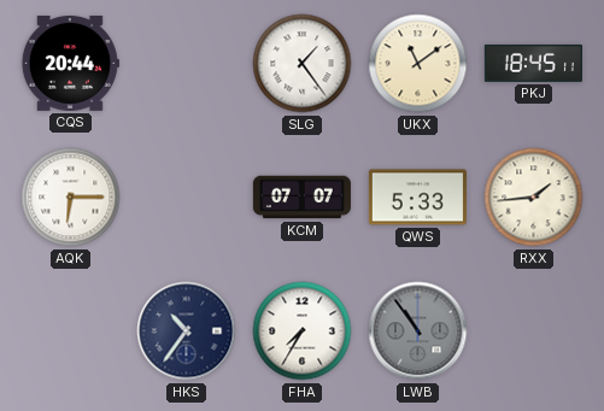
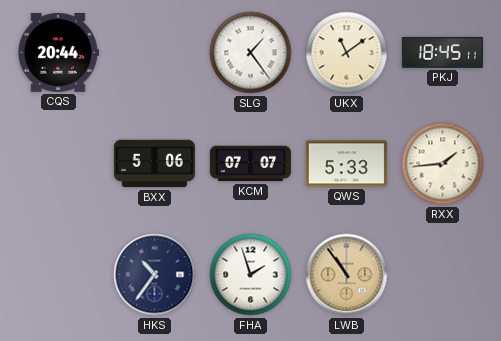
AQK: 6:15 -> none
BXX: none -> 5:06
FHA: 7:35 -> 1:57
LWB dial: grey -> champagne
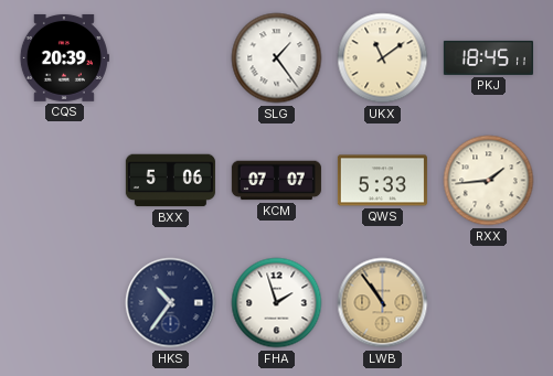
CQS: 20:44 -> 20:39
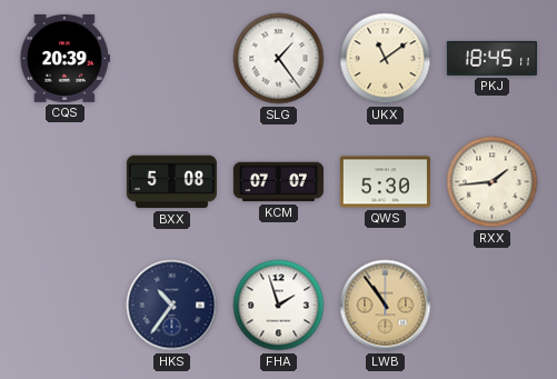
BXX: 5:06 -> 5:08
QWS: 5:33 -> 5:30
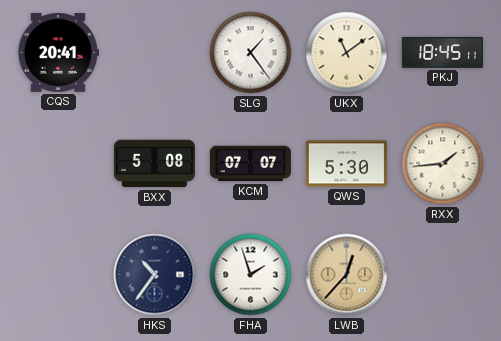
CQS: 20:39 -> 20:41
LWB: 10:54 -> 12:37
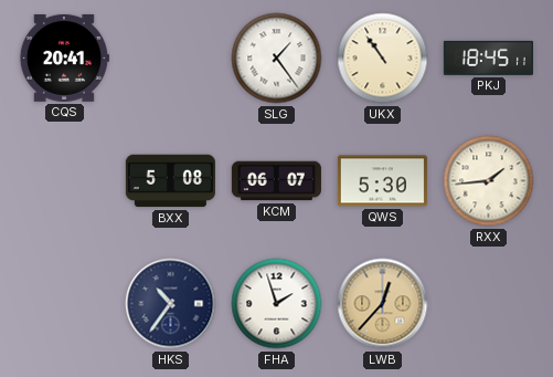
UKX: 11:09 -> 10:54
KCM: 07:07 -> 06:07
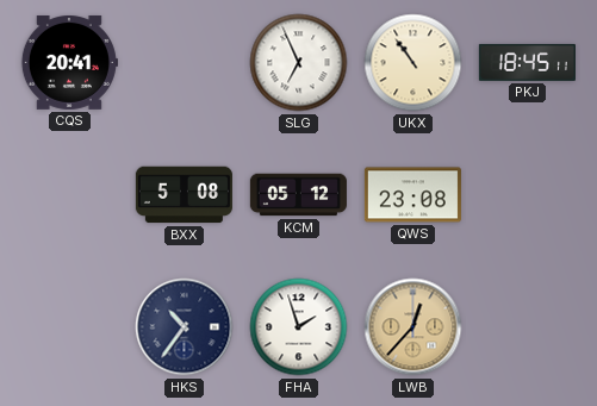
SLG: 1:24 -> 6:56
KCM: 06:07 -> 05:12
QWS: 5:30 -> 23:08
RXX: 1:44 -> none
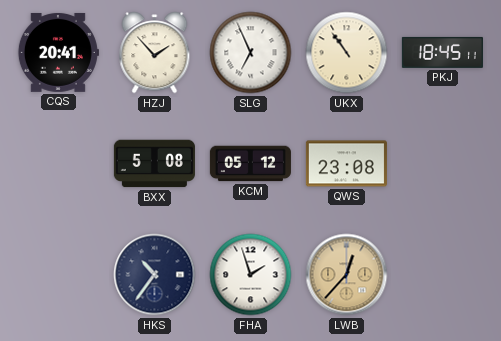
HZJ: none -> 1:53
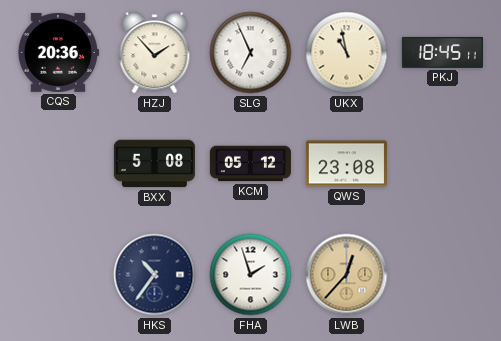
CQS: 20:41 -> 20:36
UKX: 10:54 -> 10:58
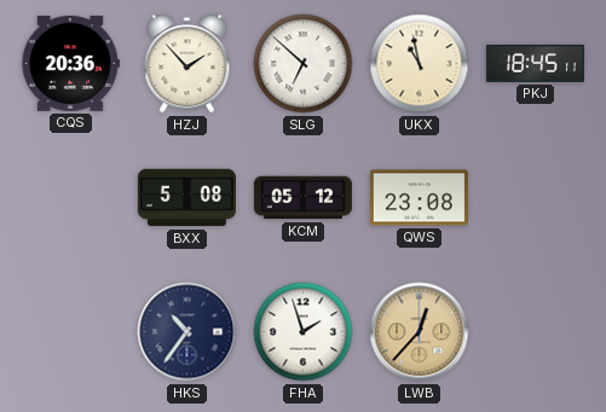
SLG: 6:56 -> 6:52
